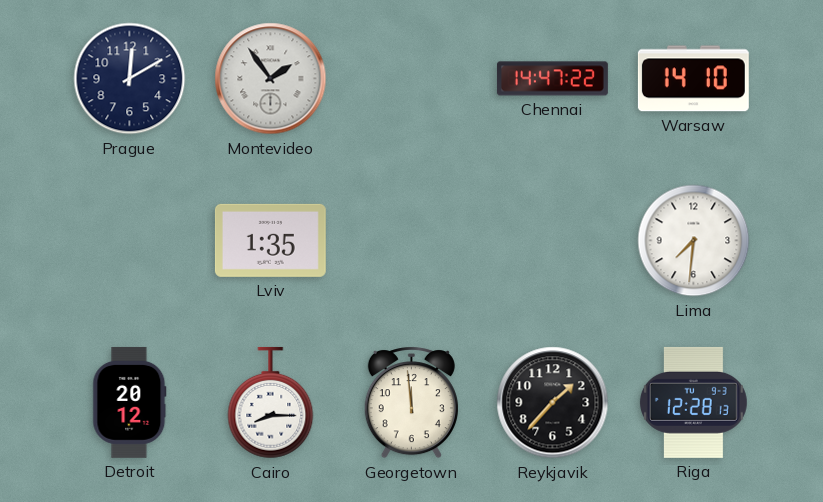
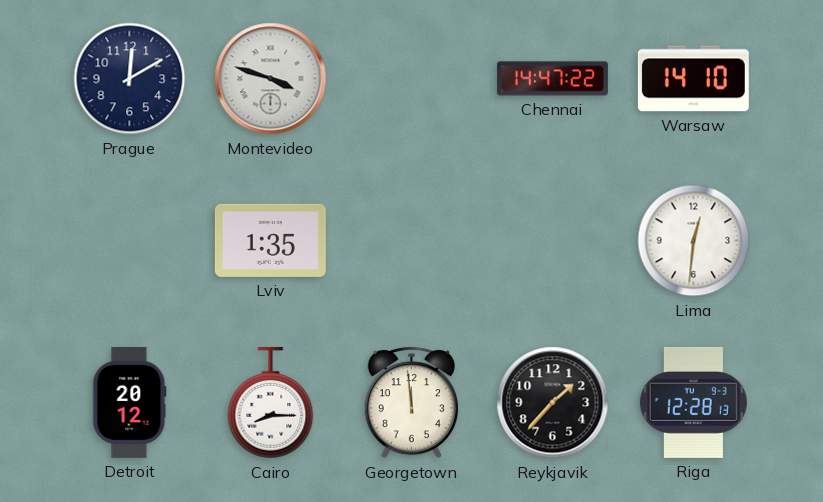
Montevideo: 1:54 -> 3:48
Lima: 7:31 -> 12:31
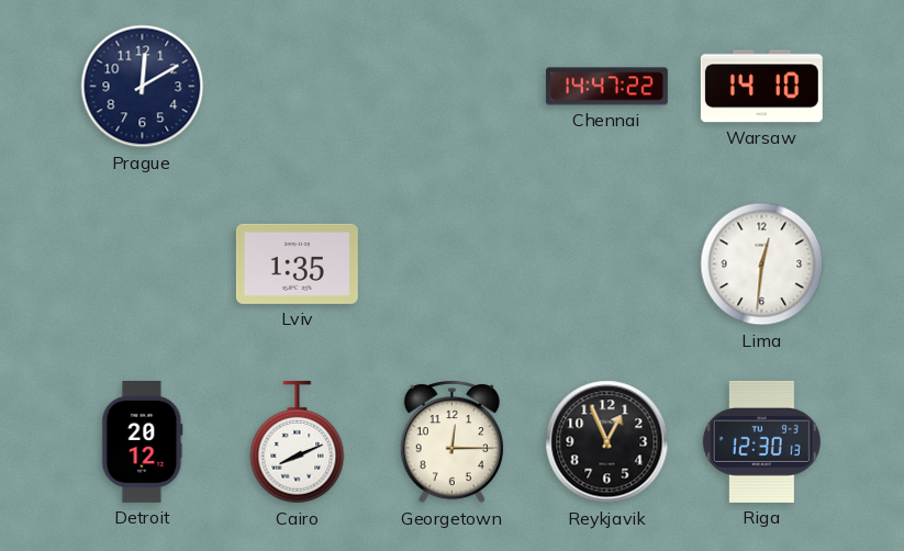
Montevideo: 3:48 -> none
Cairo: 8:15 -> 8:11
Georgetown: 11:59 -> 12:15
Reykjavik: 1:37 -> 12:56
Riga: 12:28 -> 12:30
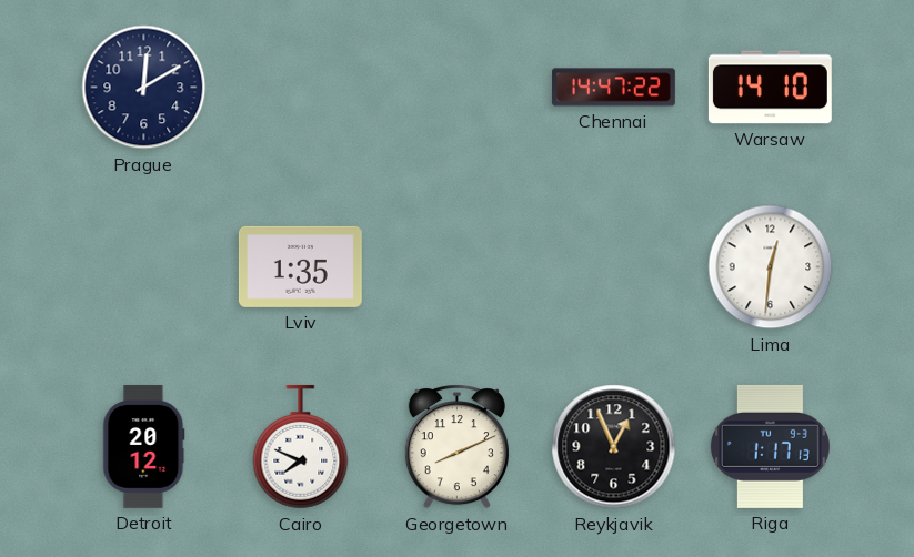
Cairo: 8:11 -> 7:49
Georgetown: 12:15 -> 8:11
Riga: 12:30 -> 1:17
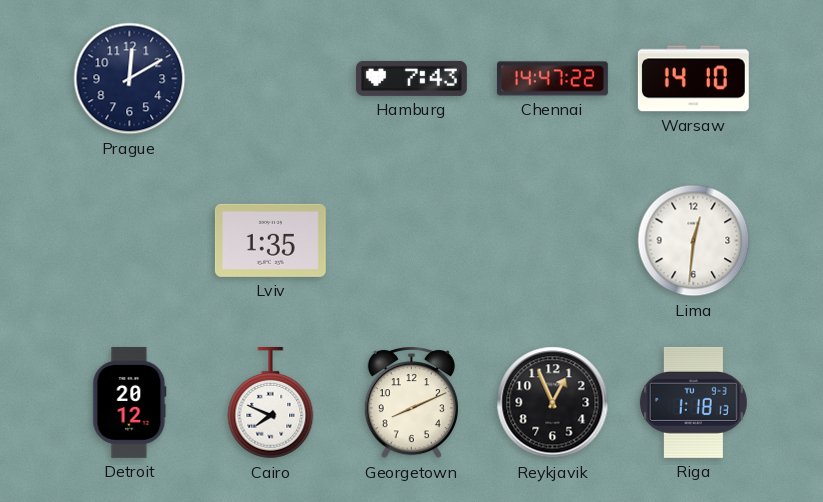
Hamburg: none -> 7:43
Riga: 1:17 -> 1:18
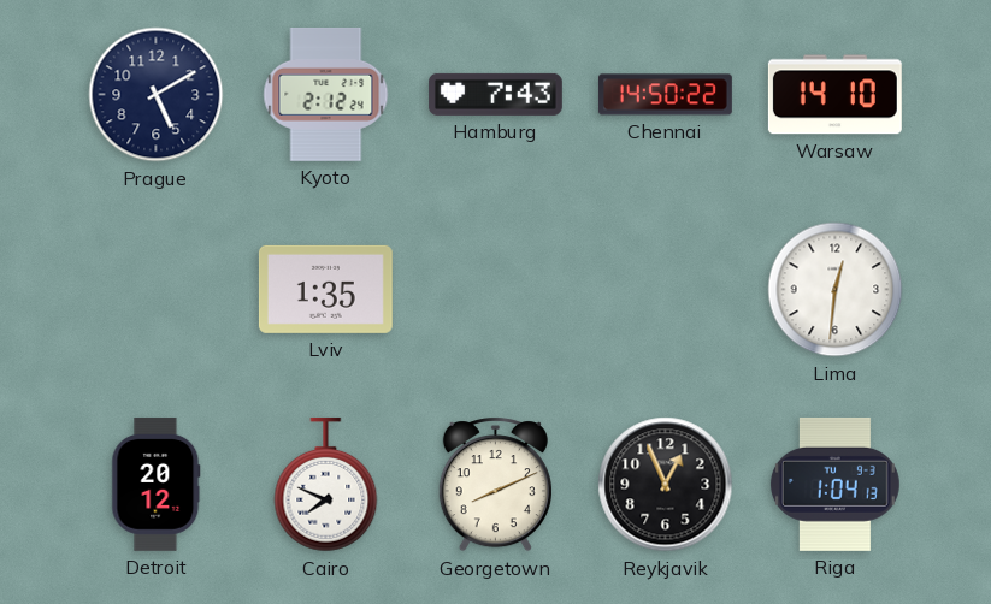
Prague: 12:10 -> 5:10
Kyoto: none -> 2:12
Chennai: 14:47 -> 14:50
Riga: 1:18 -> 1:04
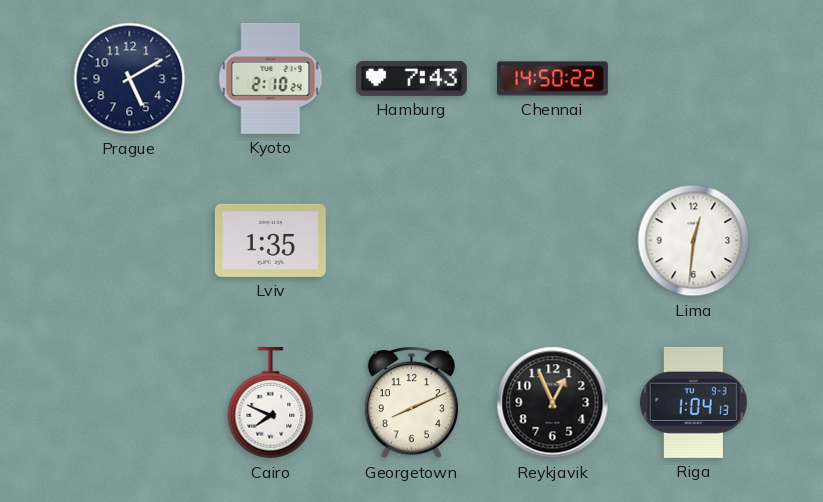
Kyoto: 2:12 -> 2:10
Warsaw: 14:10 -> none
Detroit: 20:12 -> none
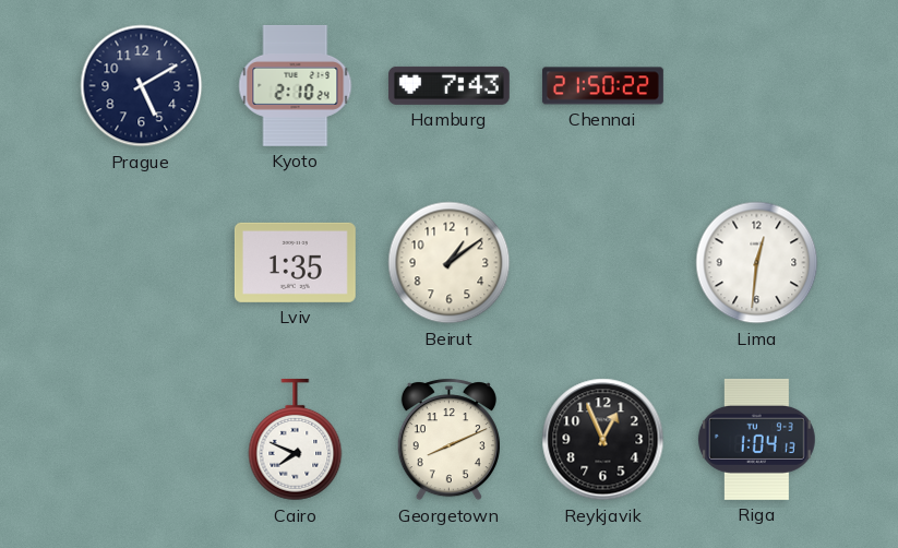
Chennai: 14:50 -> 21:50
Beirut: none -> 1:09
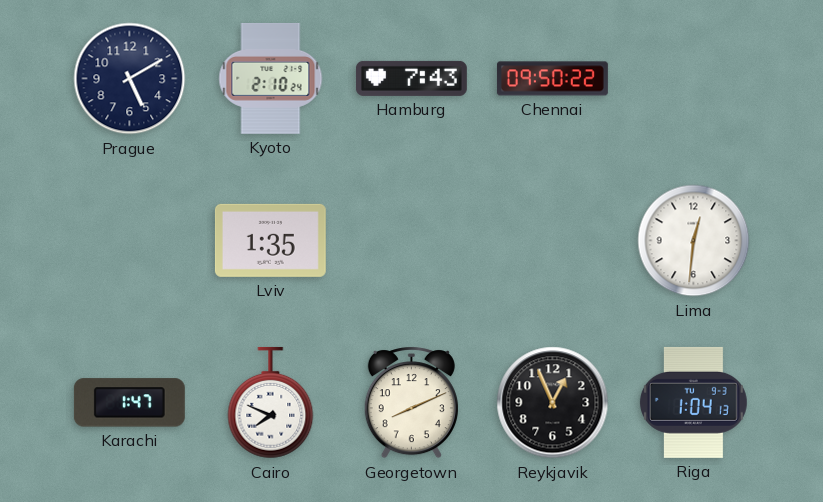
Chennai: 21:50 -> 09:50
Beirut: 1:09 -> none
Karachi: none -> 1:47
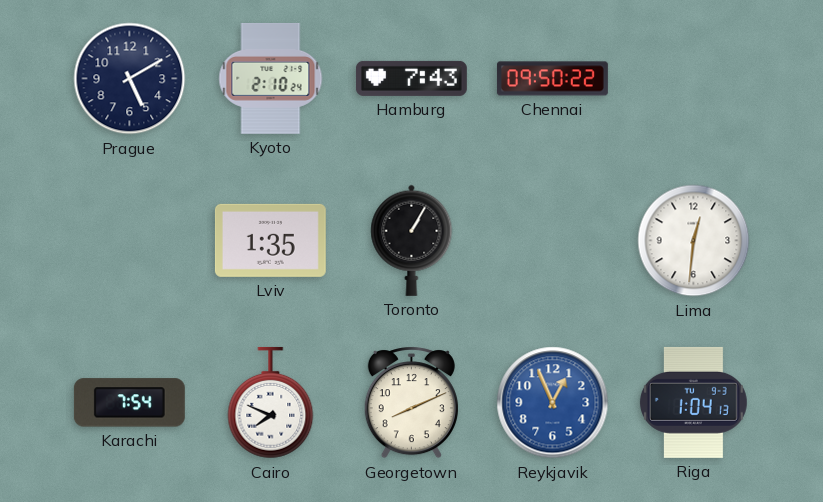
Toronto: none -> 1:05
Karachi: 1:47 -> 7:54
Reykjavik dial: black -> blue
